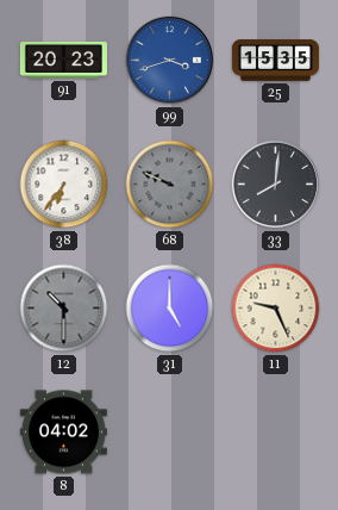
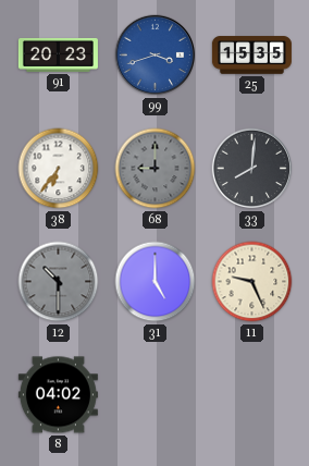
68: 9:49 -> 9:00
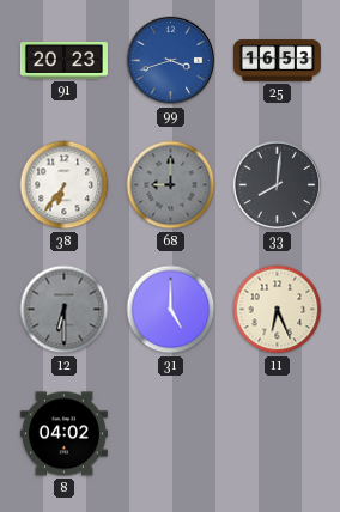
25: 15:35 -> 16:53
12: 10:30 -> 6:30
11: 9:26 -> 6:26
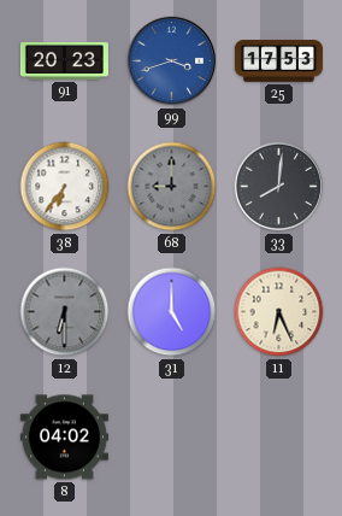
25: 16:53 -> 17:53
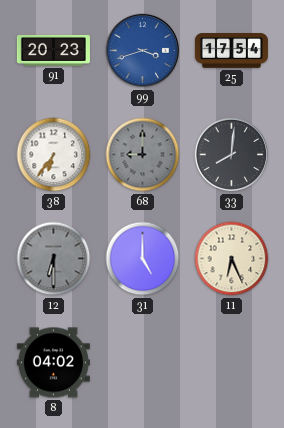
25: 17:53 -> 17:54
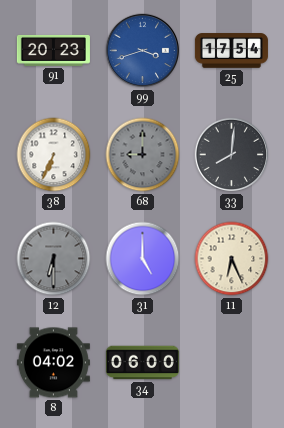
38: 6:36 -> 6:34
34: none -> 06:00
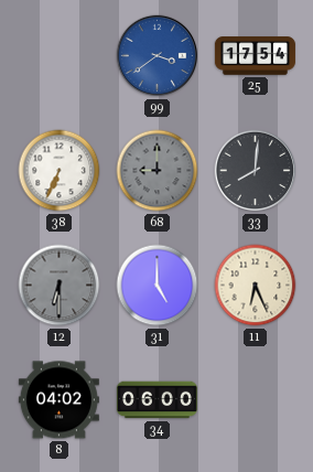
91: 20:23 -> none
99: 3:42 -> 3:39
